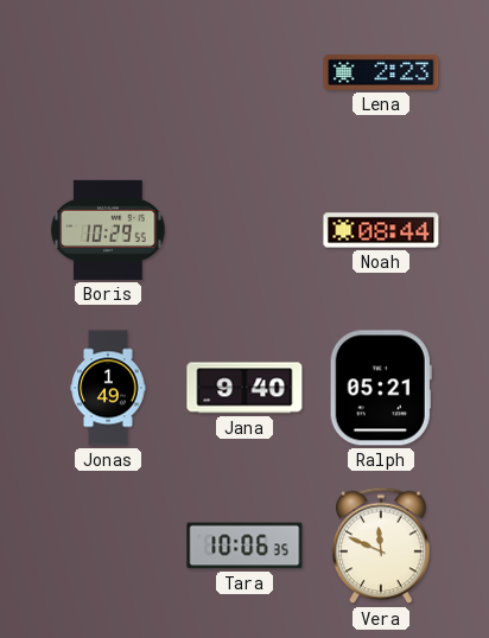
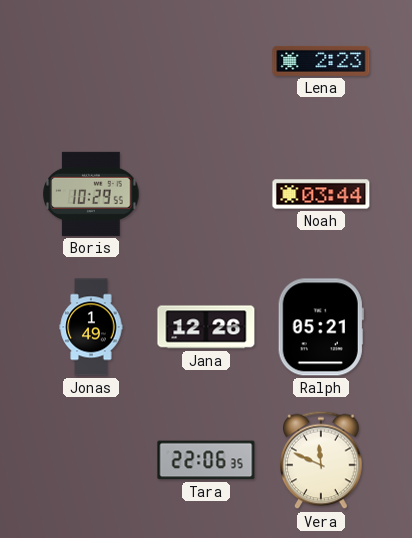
Noah: 08:44 -> 03:44
Jana: 9:40 -> 12:26
Tara: 10:06 -> 22:06
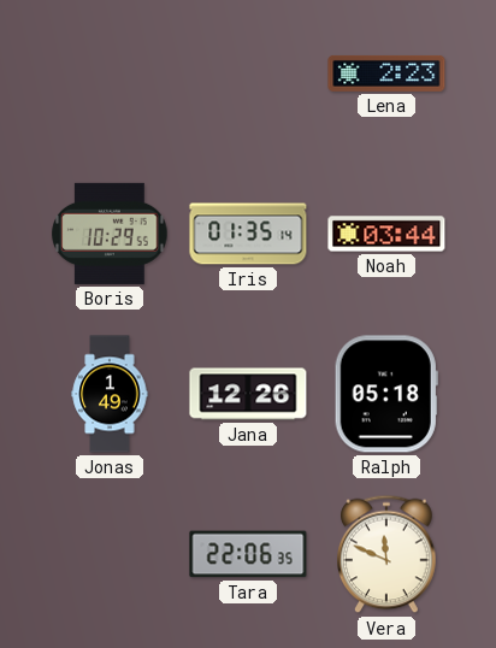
Iris: none -> 01:35
Ralph: 05:21 -> 05:18
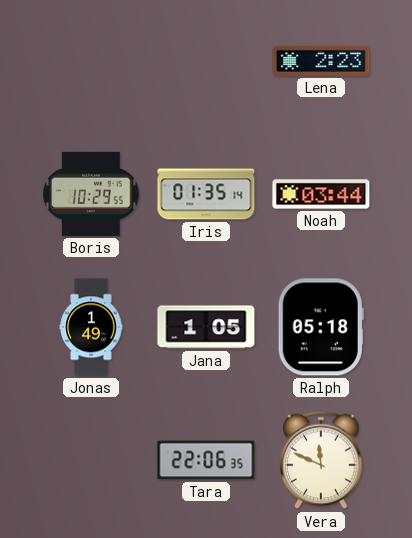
Jana: 12:26 -> 1:05
